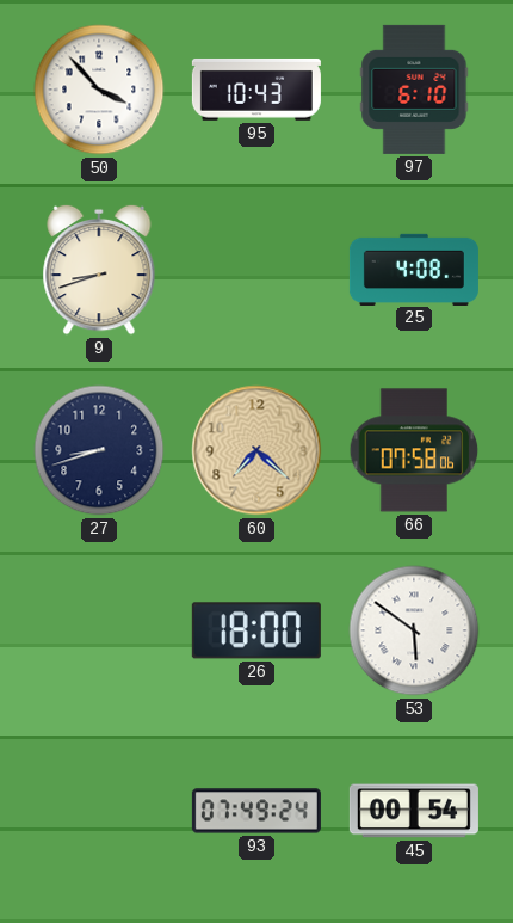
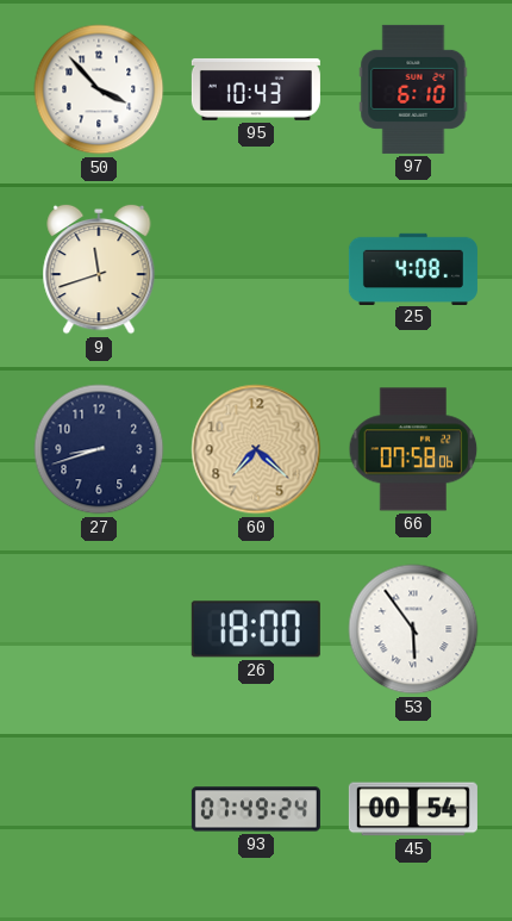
9: 8:42 -> 11:42
53: 5:51 -> 5:54
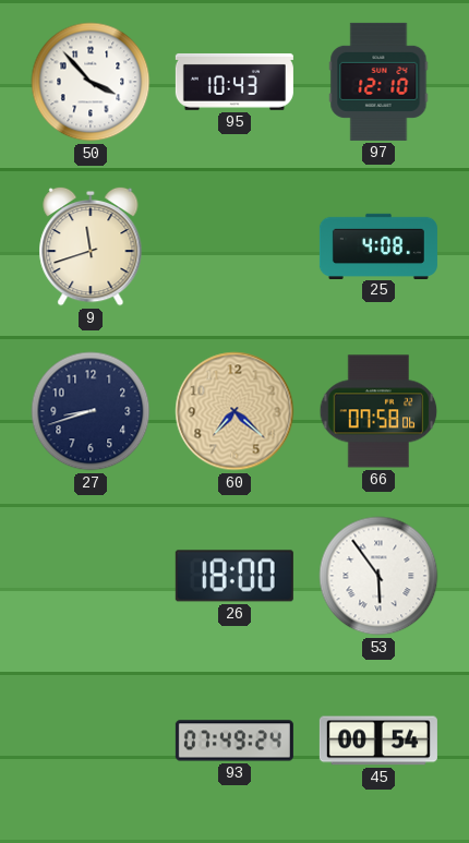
97: 6:10 -> 12:10
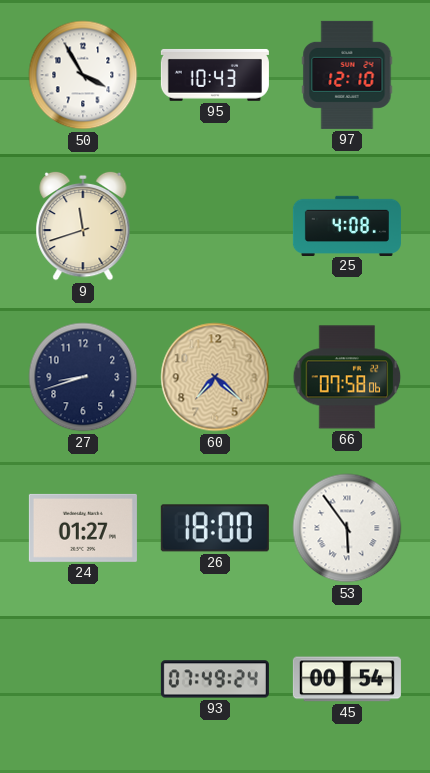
50: 3:53 -> 3:55
24: none -> 01:27
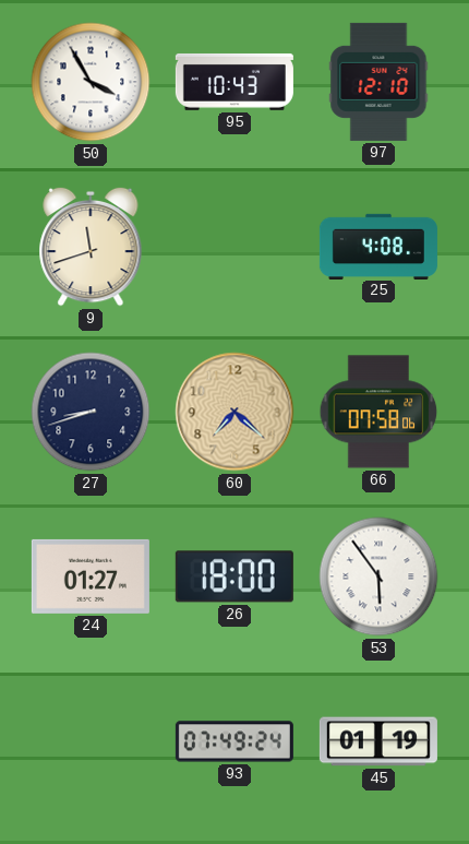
45: 00:54 -> 01:19
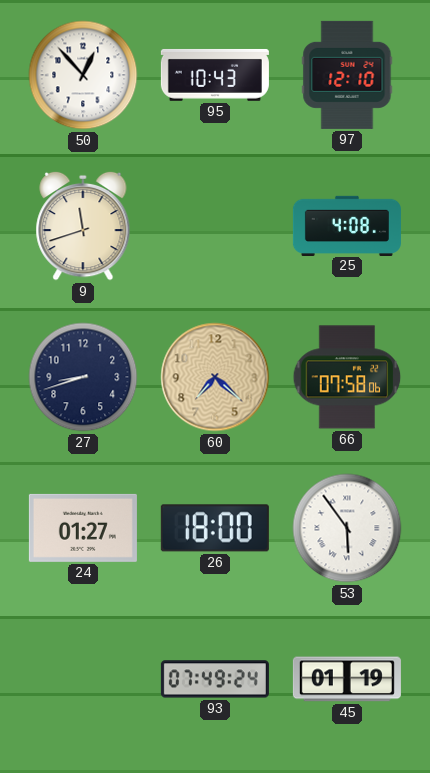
50: 3:55 -> 12:53
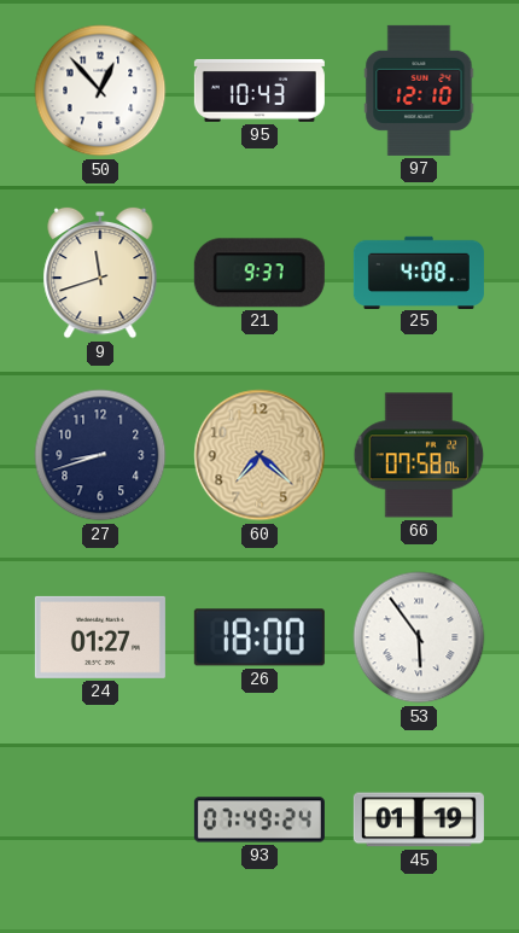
21: none -> 9:37
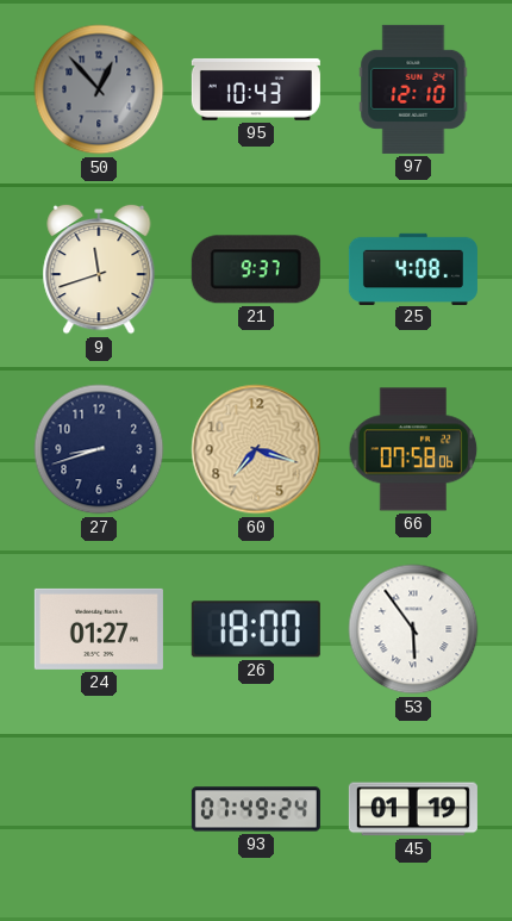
50 dial: white -> grey
60: 7:22 -> 7:18
